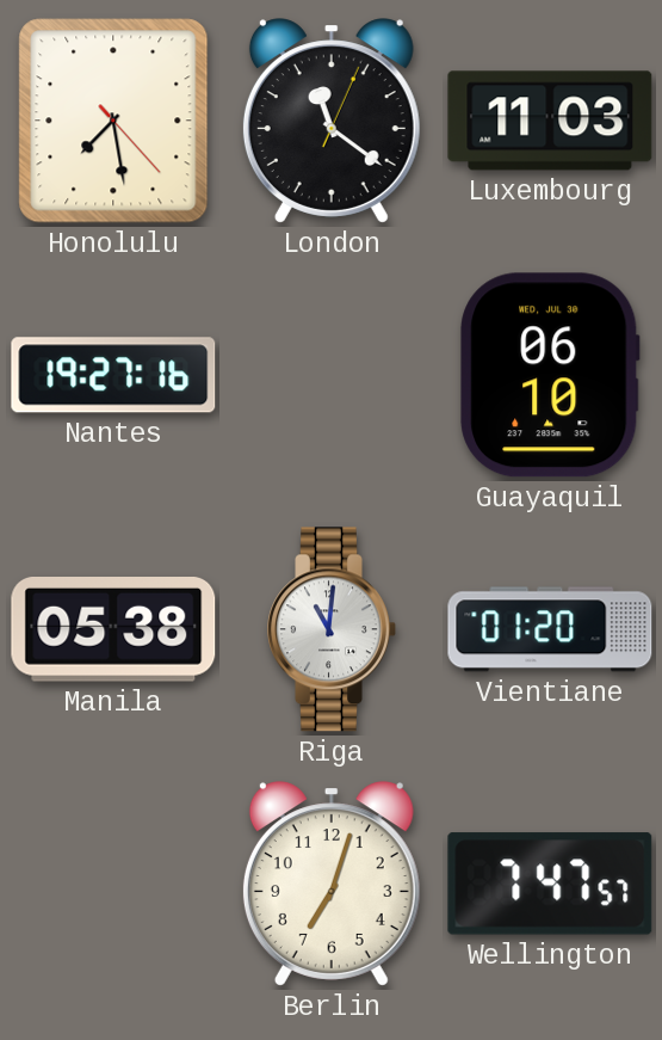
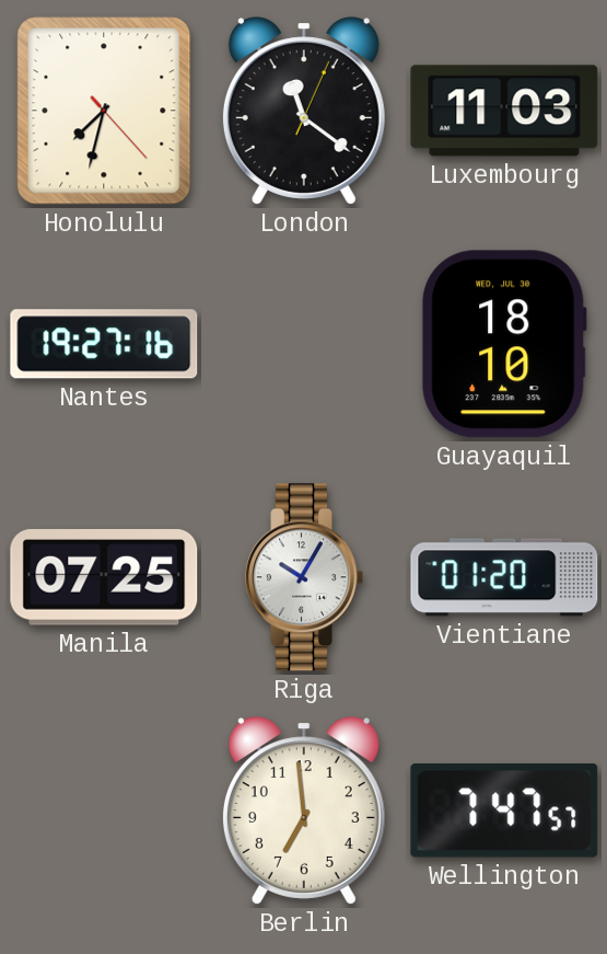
Honolulu: 7:28 -> 7:32
Guayaquil: 06:10 -> 18:10
Manila: 05:38 -> 07:25
Riga: 11:01 -> 10:05
Berlin: 7:03 -> 6:59
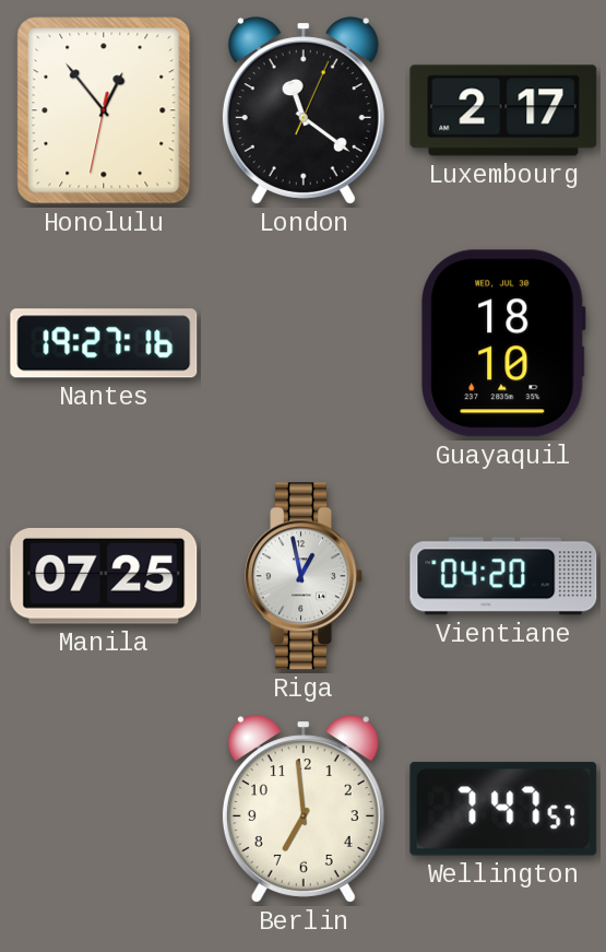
Honolulu: 7:32 -> 12:53
Luxembourg: 11:03 -> 2:17
Riga: 10:05 -> 12:58
Vientiane: 01:20 -> 04:20
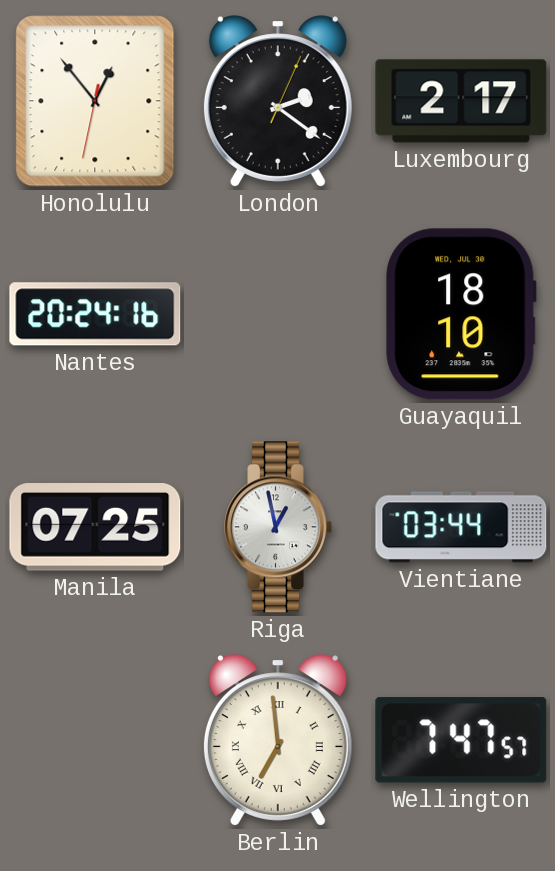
London: 11:21 -> 2:21
Nantes: 19:27 -> 20:24
Vientiane: 04:20 -> 03:44
Berlin numerals: Arabic -> Roman
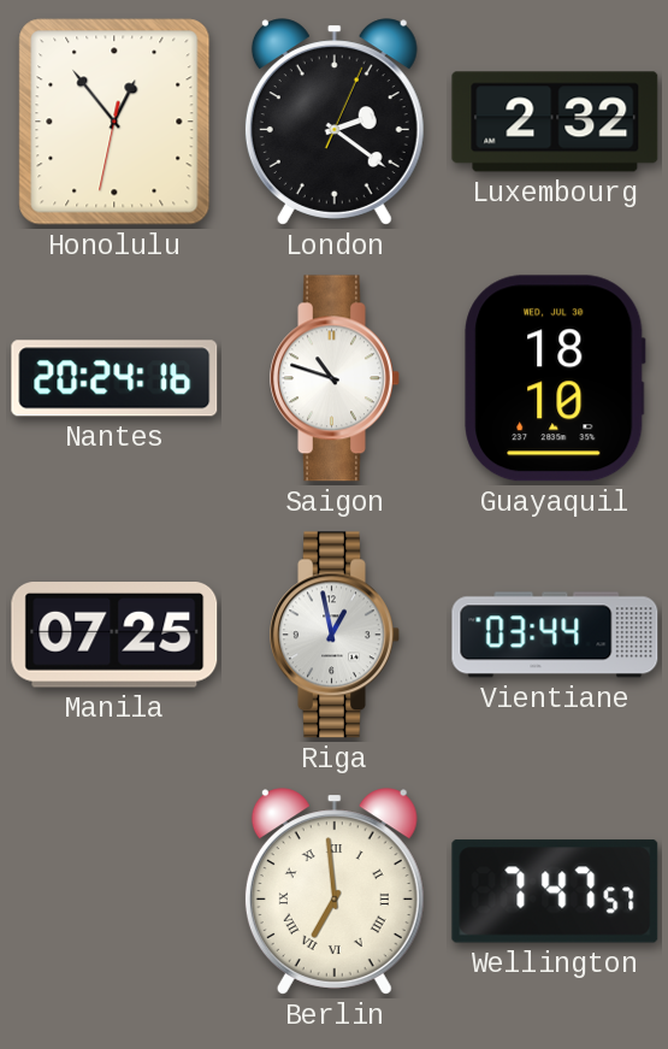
Luxembourg: 2:17 -> 2:32
Saigon: none -> 10:48
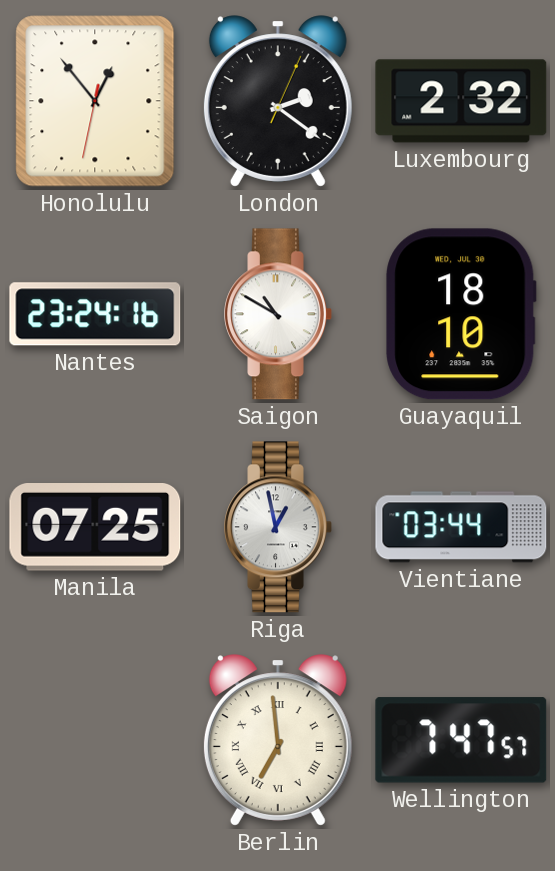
Nantes: 20:24 -> 23:24
Saigon: 10:48 -> 10:50
